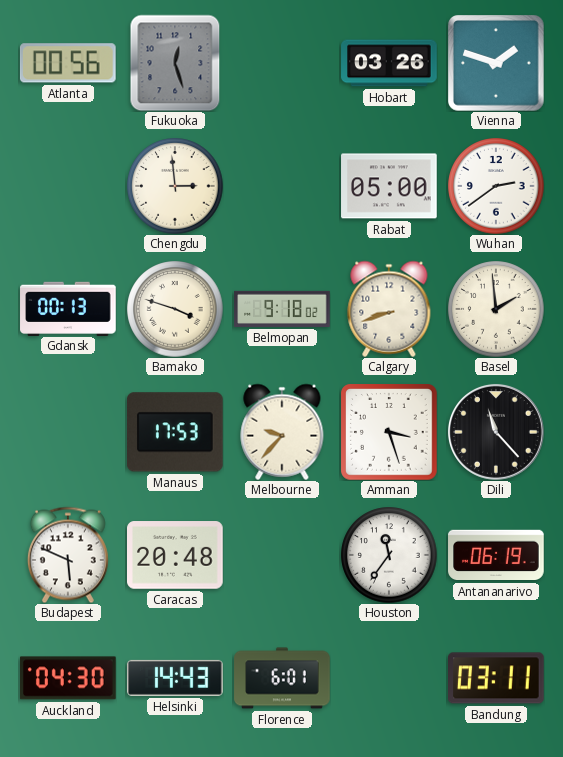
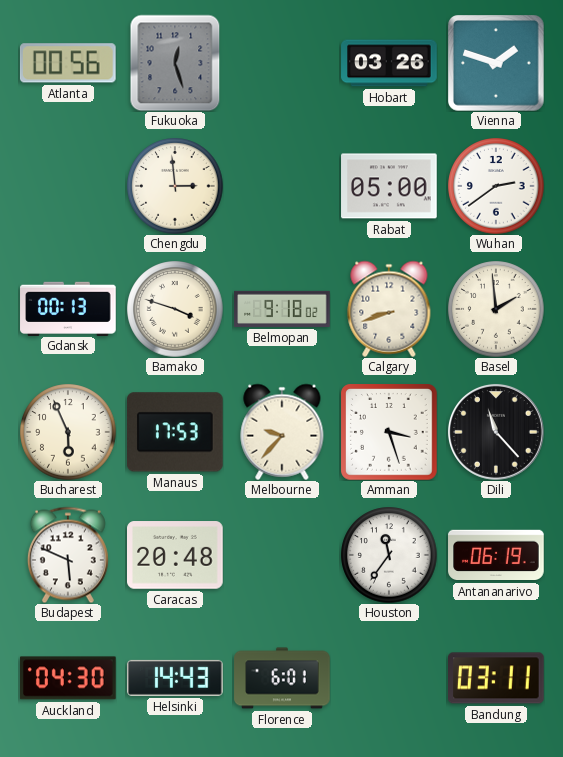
Bucharest: none -> 5:56
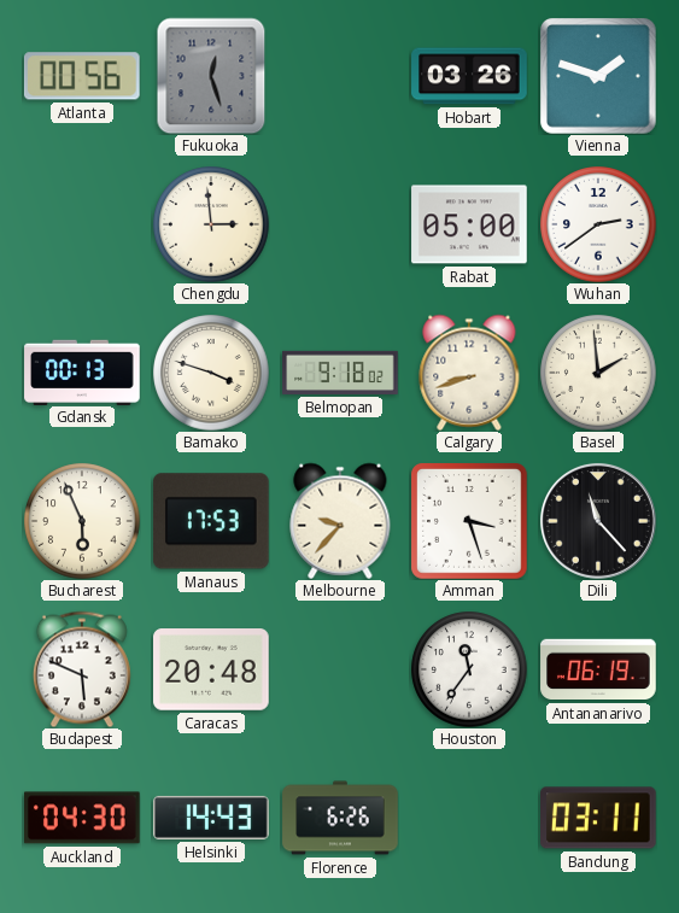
Florence: 6:01 -> 6:26
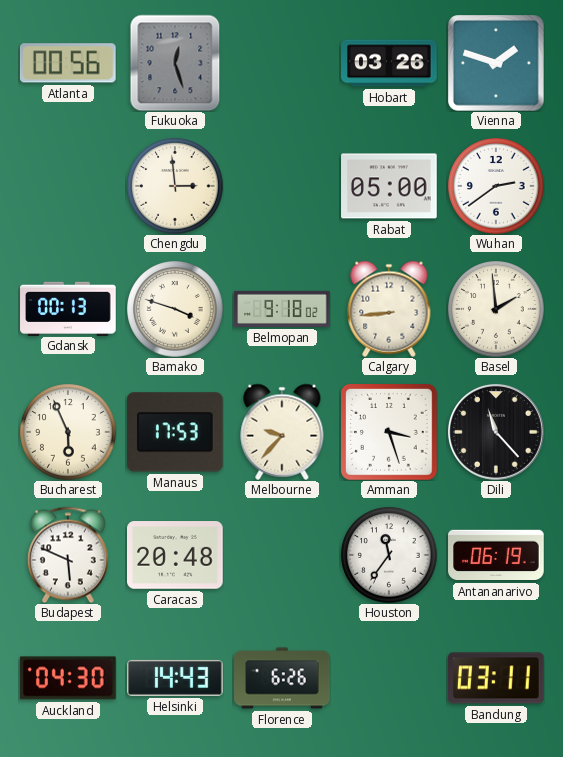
Calgary: 8:42 -> 8:44
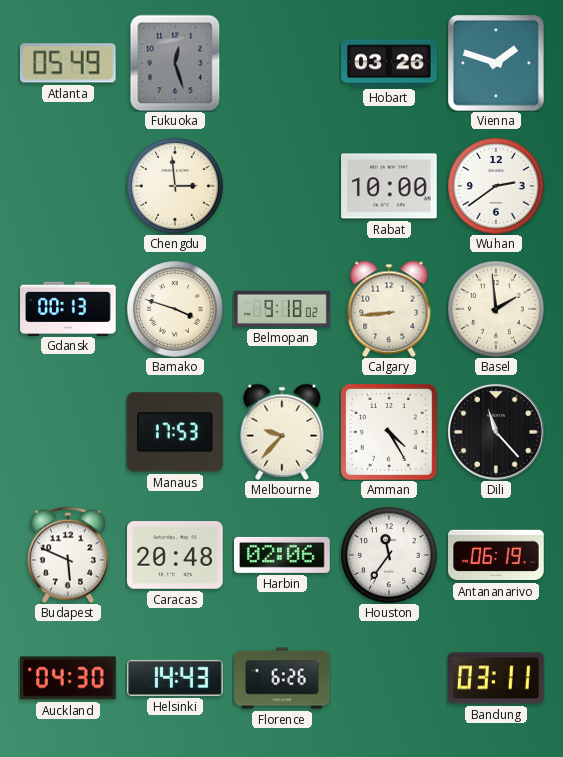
Atlanta: 00:56 -> 05:49
Rabat: 05:00 -> 10:00
Bucharest: 5:56 -> none
Amman: 3:27 -> 4:25
Harbin: none -> 02:06
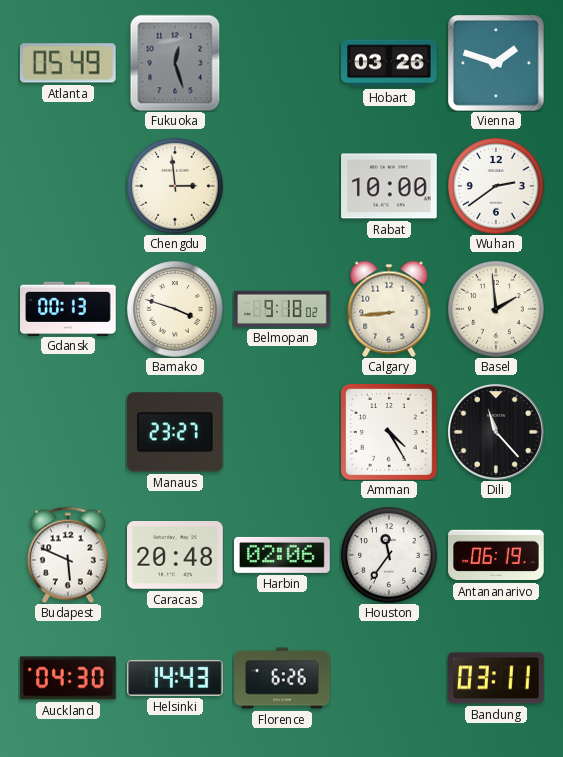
Manaus: 17:53 -> 23:27
Melbourne: 9:37 -> none
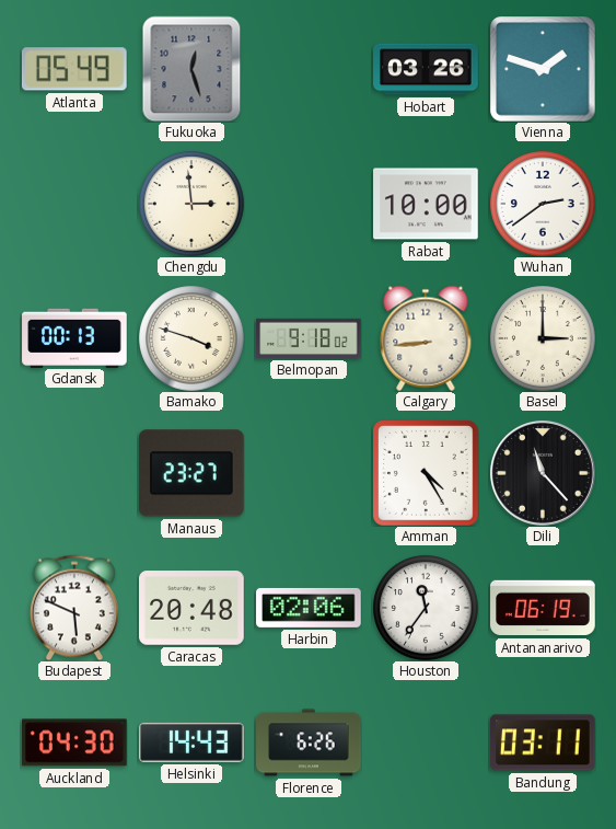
Basel: 1:59 -> 3:00
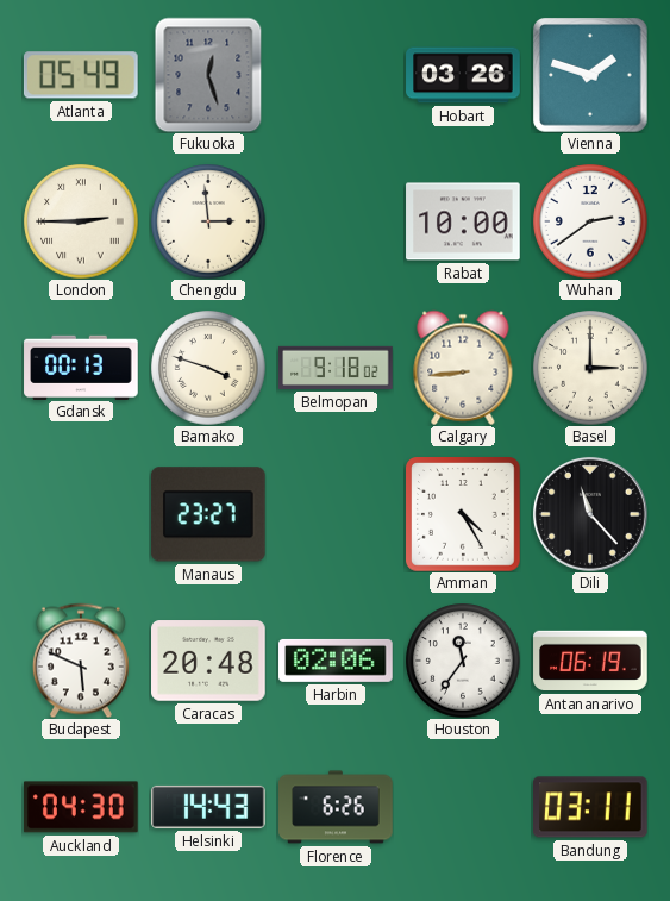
London: none -> 2:45
